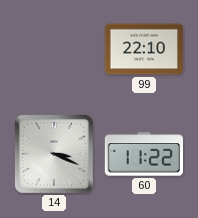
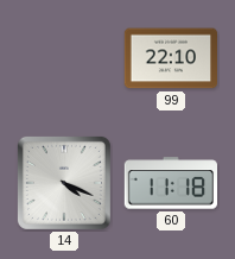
14: 3:19 -> 4:19
60: 11:22 -> 11:18
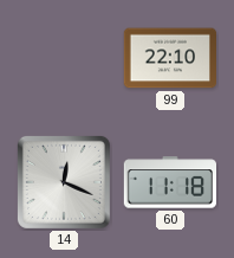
14: 4:19 -> 12:19
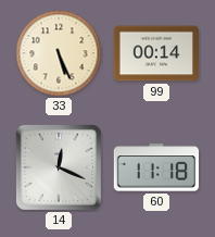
33: none -> 5:26
99: 22:10 -> 00:14
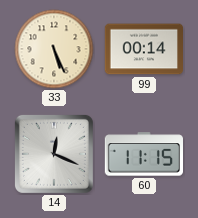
60: 11:18 -> 11:15
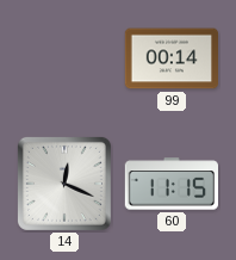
33: 5:26 -> none
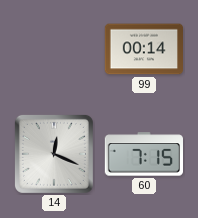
60: 11:15 -> 7:15
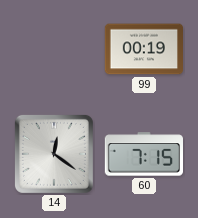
99: 00:14 -> 00:19
14: 12:19 -> 12:21
